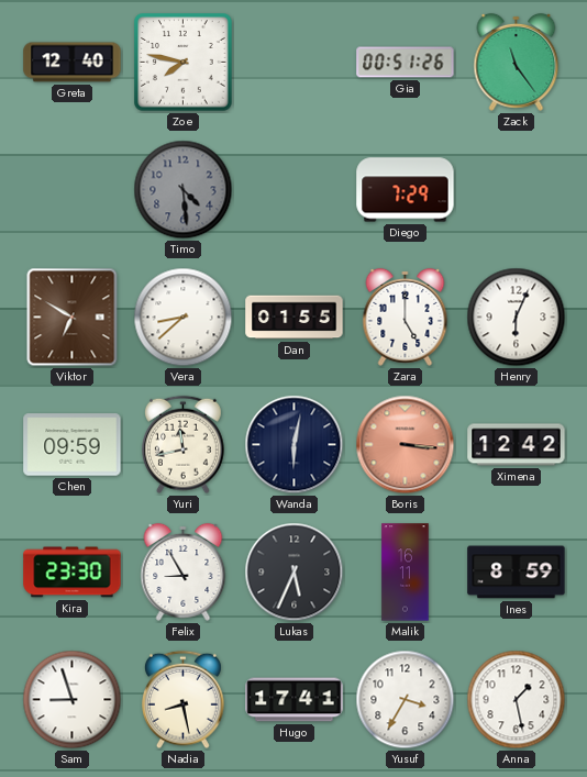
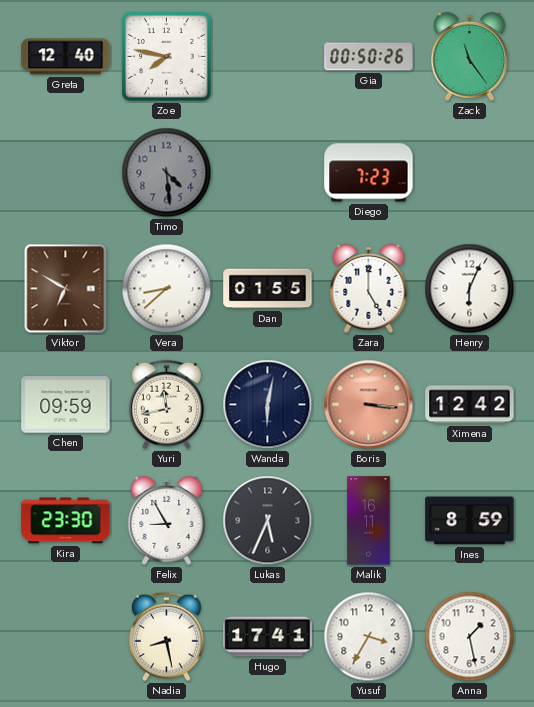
Gia: 00:51 -> 00:50
Diego: 7:29 -> 7:23
Sam: 8:57 -> none
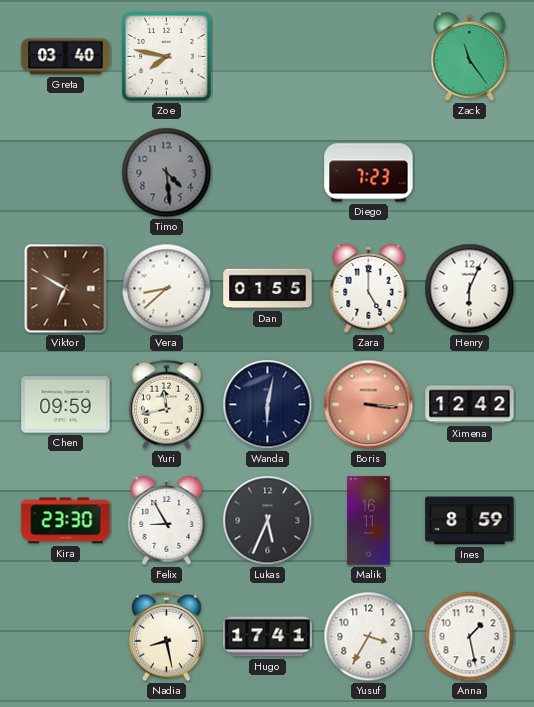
Greta: 12:40 -> 03:40
Gia: 00:50 -> none
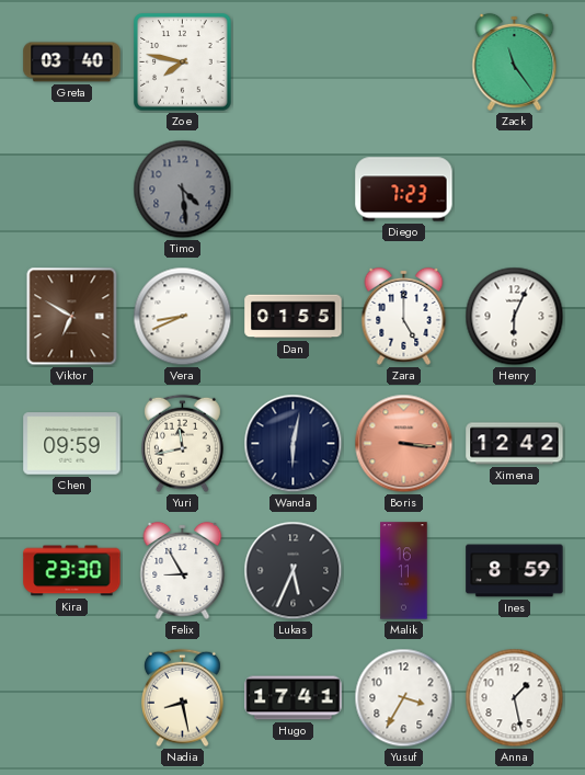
Vera: 8:38 -> 8:41
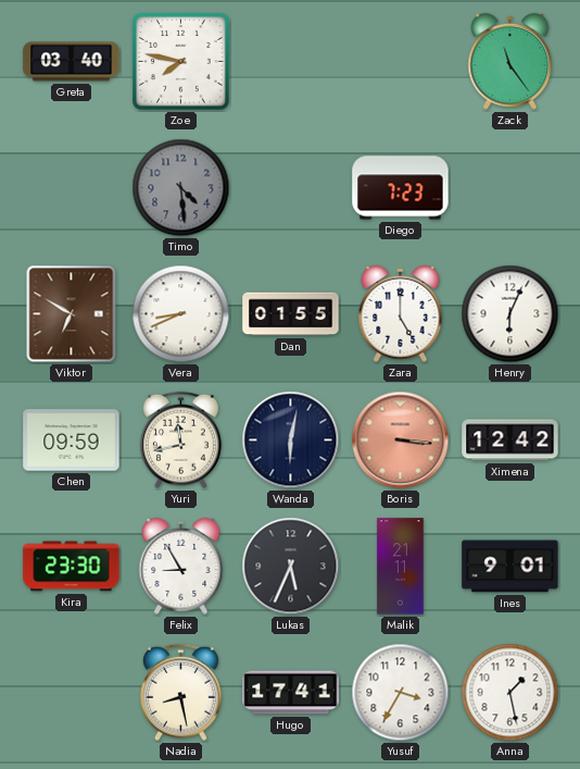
Malik: 16:11 -> 21:11
Ines: 8:59 -> 9:01
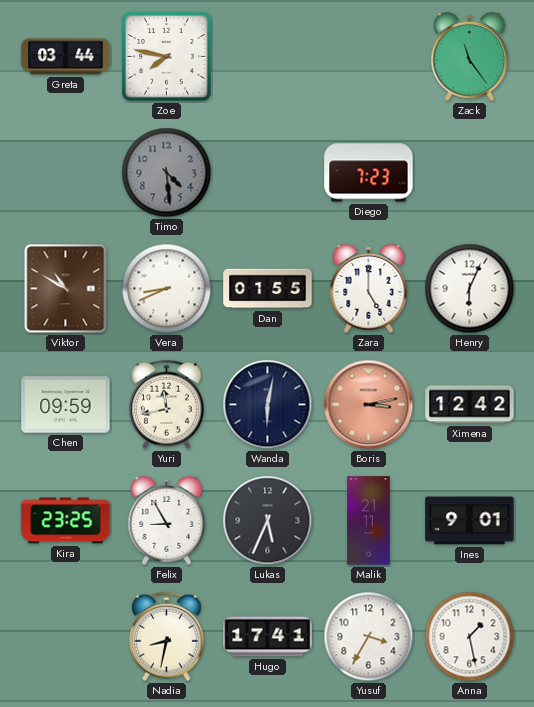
Greta: 03:40 -> 03:44
Viktor: 6:50 -> 10:50
Boris: 3:16 -> 3:13
Kira: 23:30 -> 23:25
Nadia: 8:28 -> 8:32
